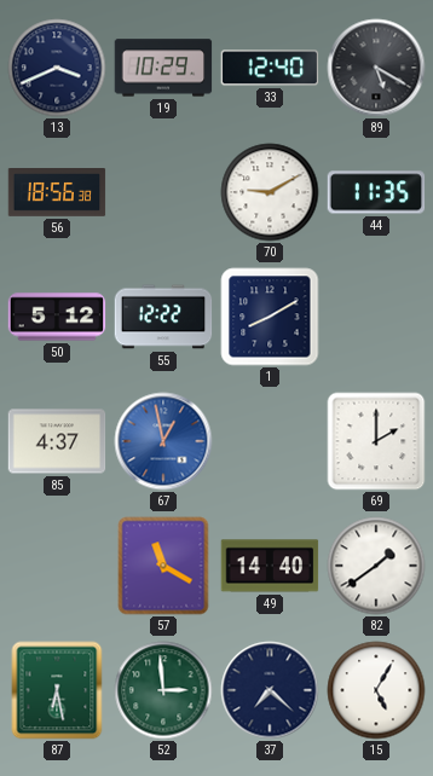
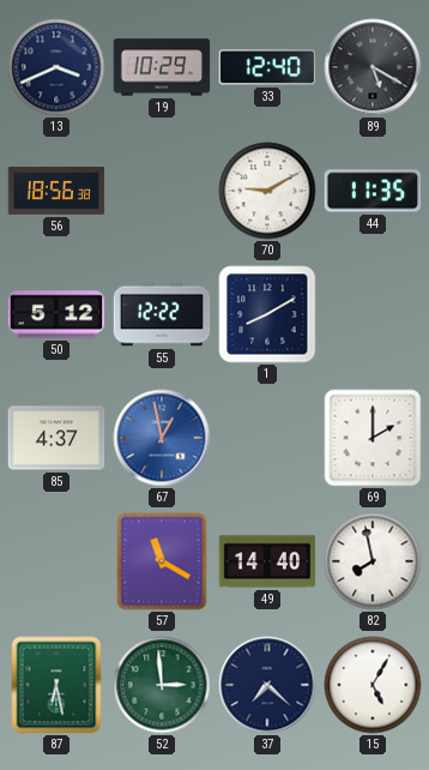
82: 1:39 -> 7:58
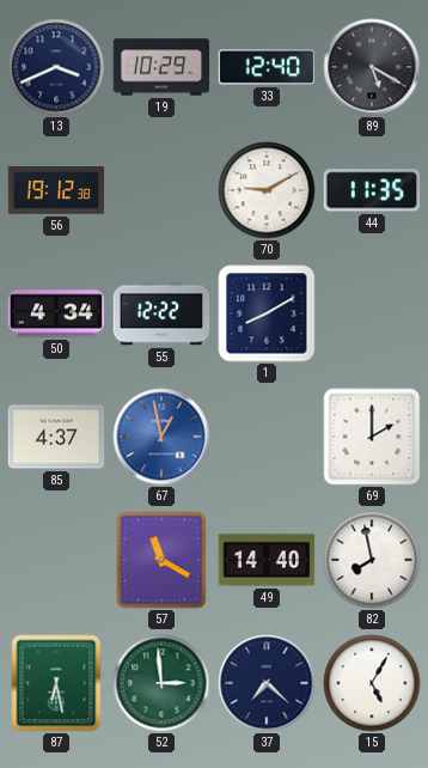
56: 18:56 -> 19:12
50: 5:12 -> 4:34
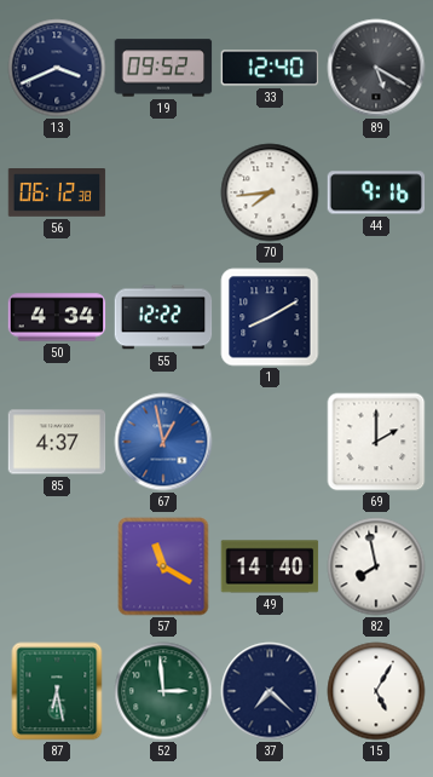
19: 10:29 -> 09:52
56: 19:12 -> 06:12
70: 9:10 -> 7:44
44: 11:35 -> 9:16
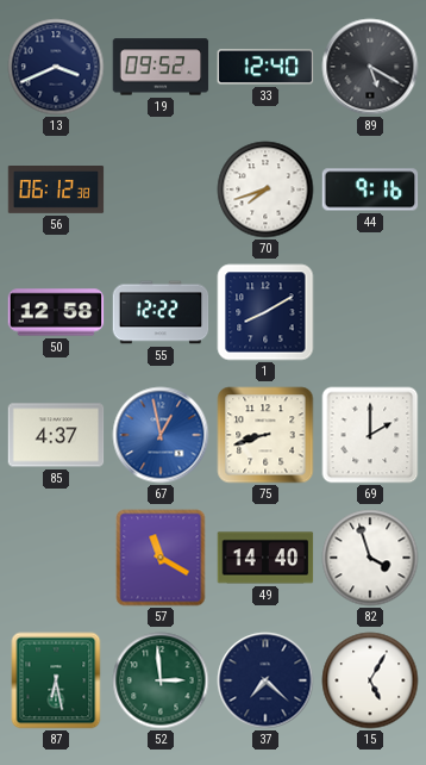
70: 7:44 -> 7:42
50: 4:34 -> 12:58
75: none -> 8:42
82: 7:58 -> 3:57
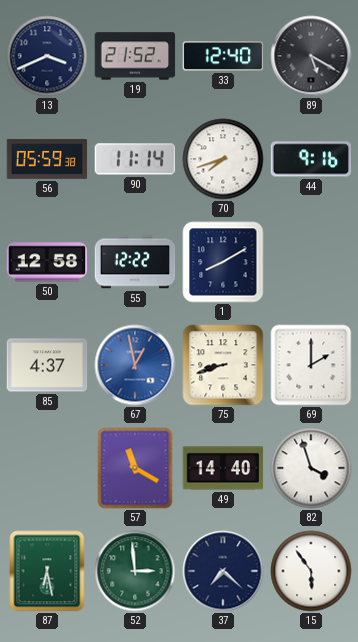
19: 09:52 -> 21:52
56: 06:12 -> 05:59
90: none -> 11:14
15: 5:05 -> 5:54
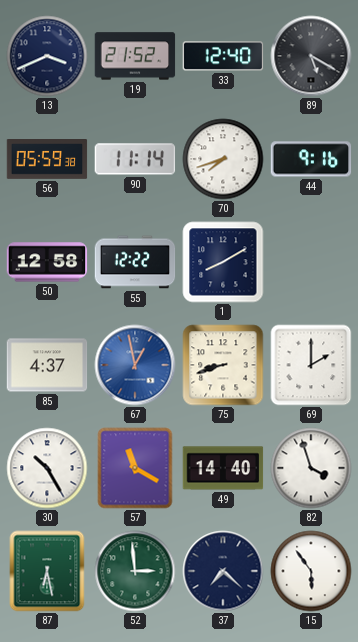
30: none -> 10:25
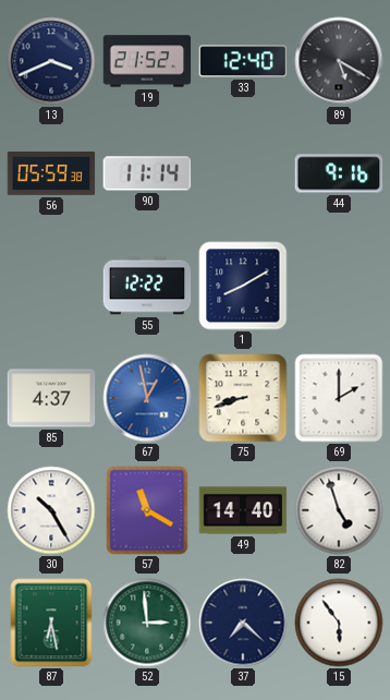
70: 7:42 -> none
50: 12:58 -> none
82: 3:57 -> 4:57
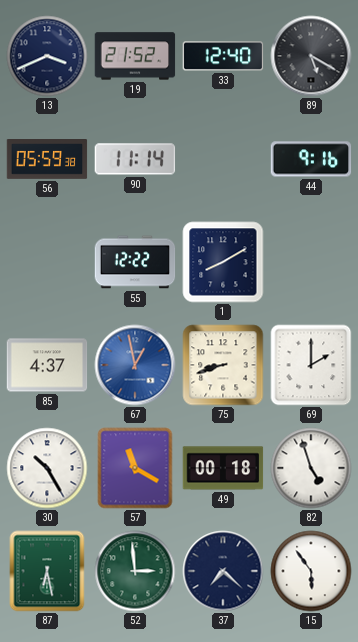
49: 14:40 -> 00:18
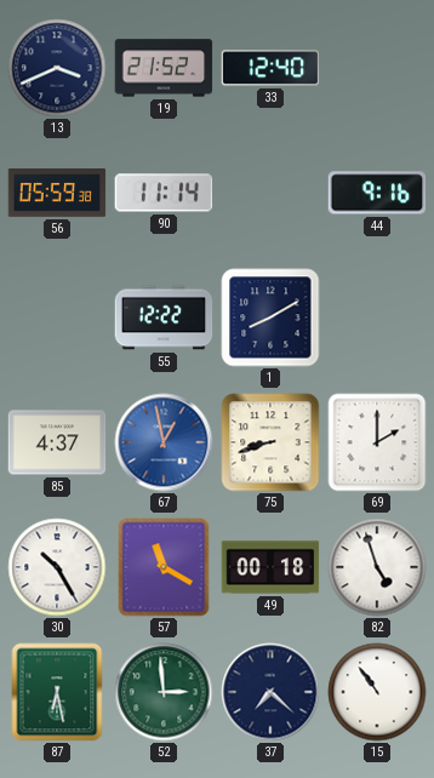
89: 5:20 -> none
15: 5:54 -> 10:54
